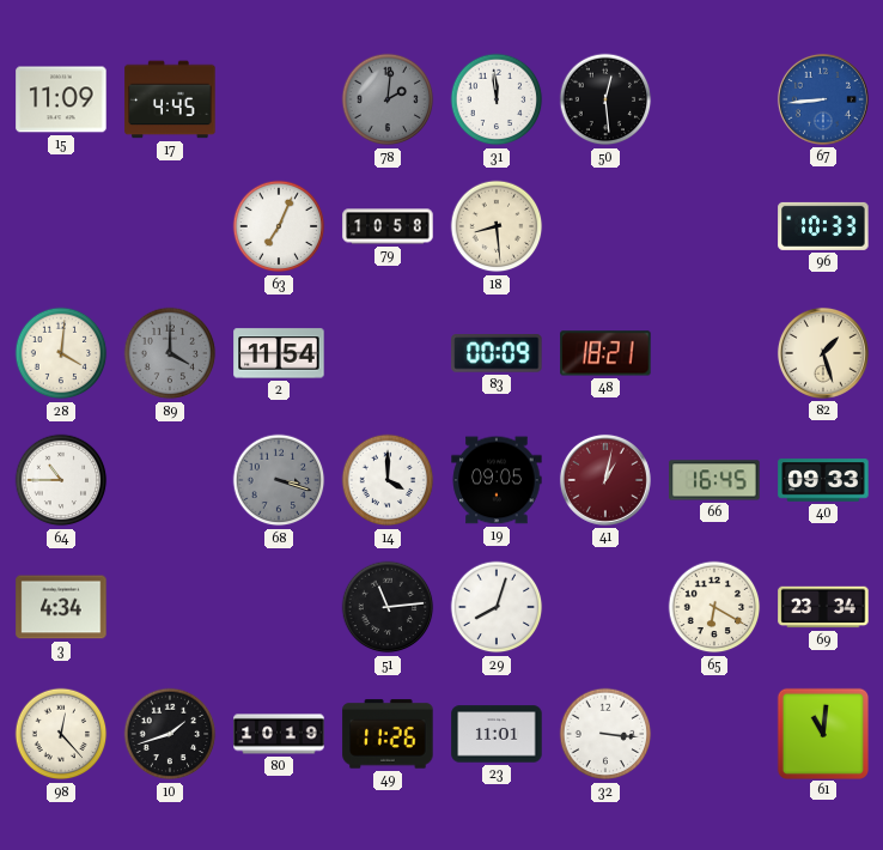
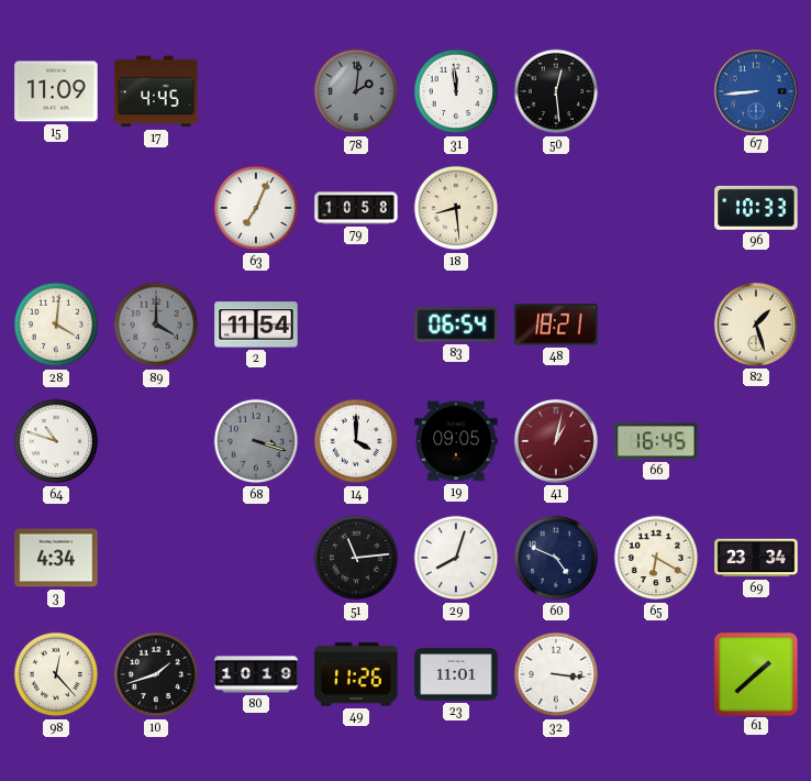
83: 00:09 -> 06:54
64: 10:45 -> 10:48
40: 09:33 -> none
60: none -> 4:49
61: 11:01 -> 1:38
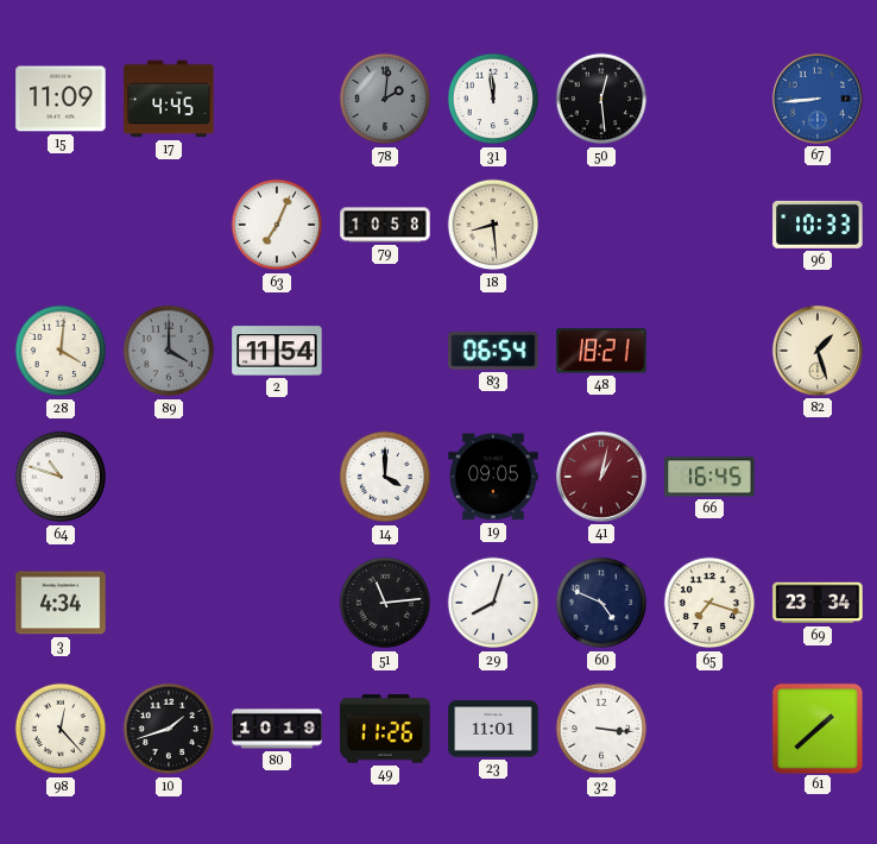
68: 3:18 -> none
65: 6:20 -> 7:18
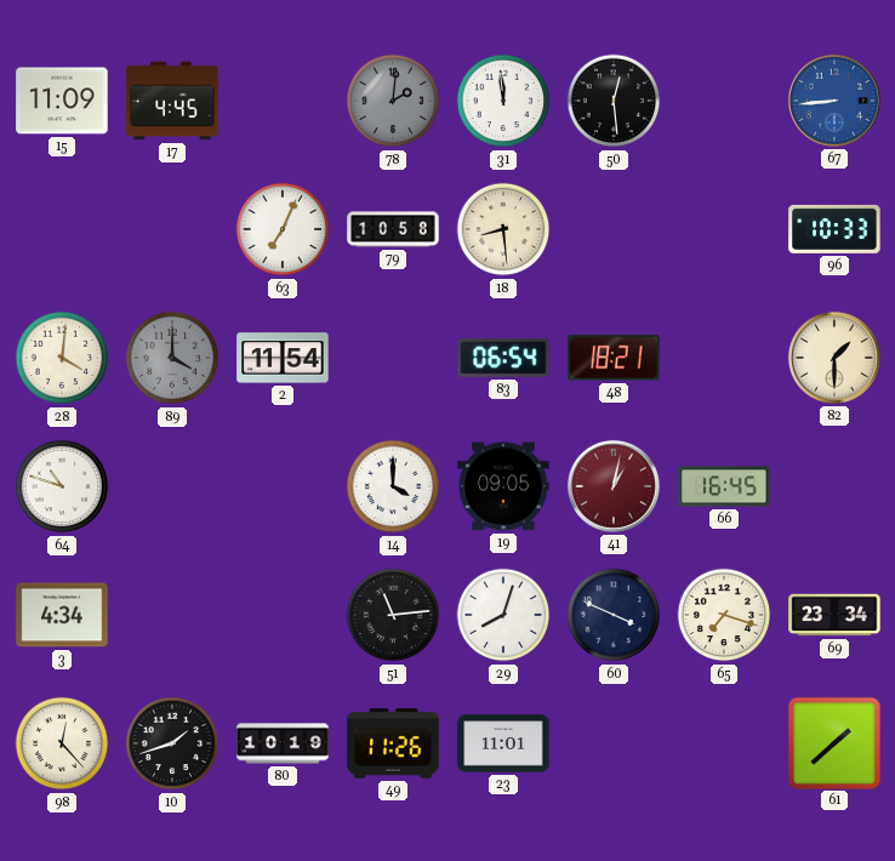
82: 1:27 -> 1:30
60: 4:49 -> 3:49
32: 3:16 -> none
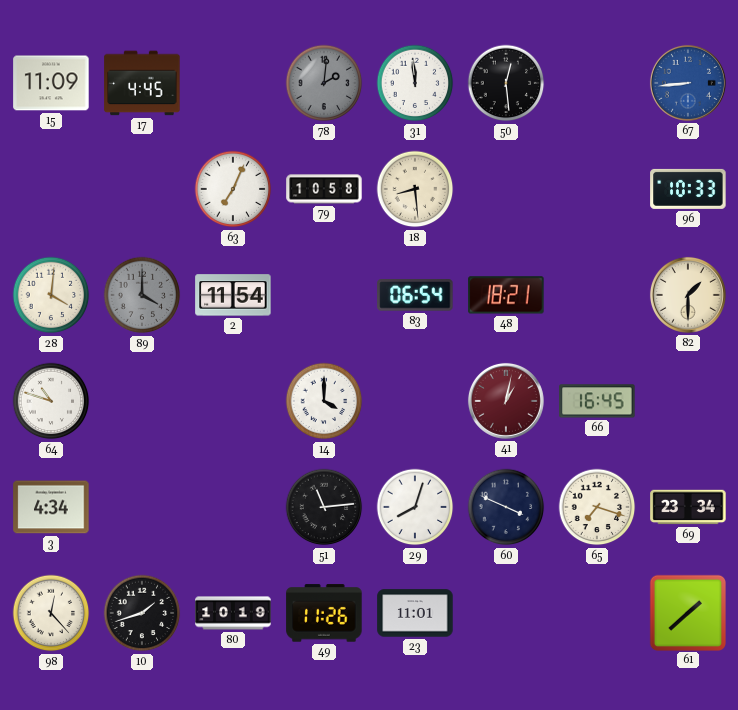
19: 09:05 -> none
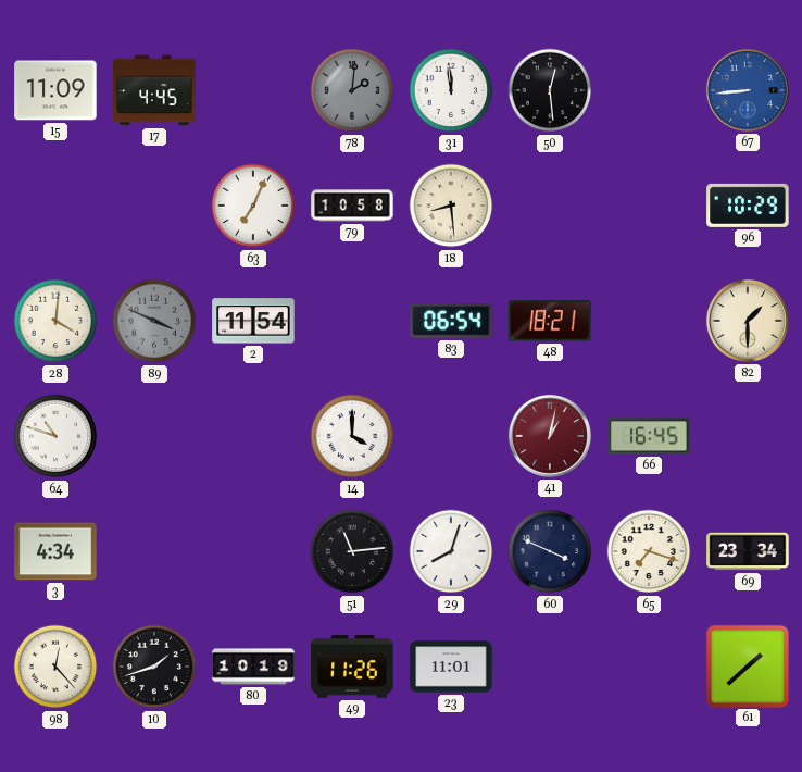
96: 10:33 -> 10:29
89: 4:00 -> 3:49
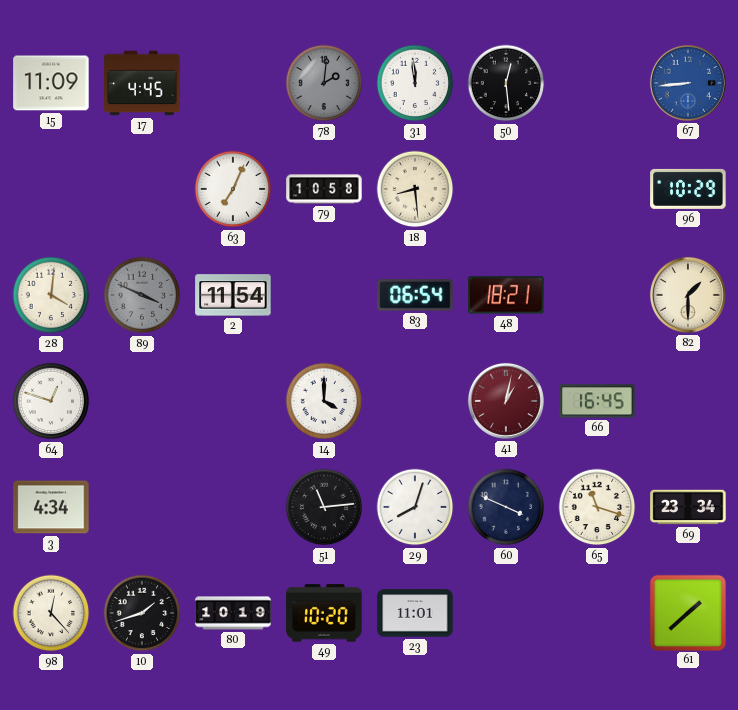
64: 10:48 -> 12:48
65: 7:18 -> 11:18
49: 11:26 -> 10:20
